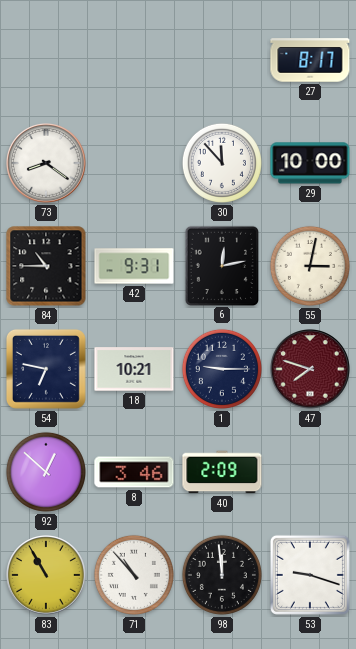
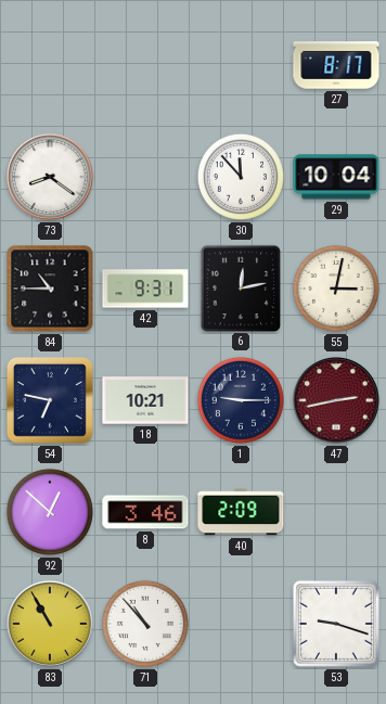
29: 10:00 -> 10:04
47: 7:48 -> 2:43
98: 11:59 -> none
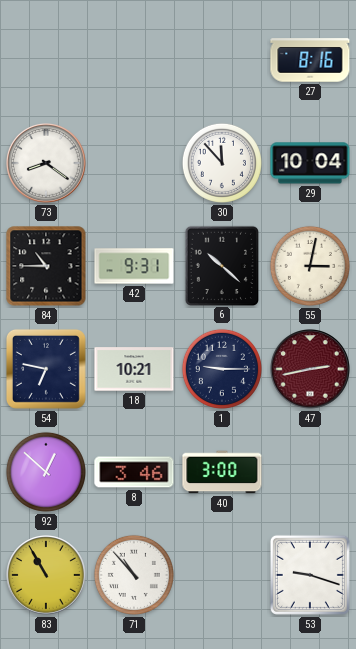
27: 8:17 -> 8:16
6: 12:13 -> 10:22
40: 2:09 -> 3:00
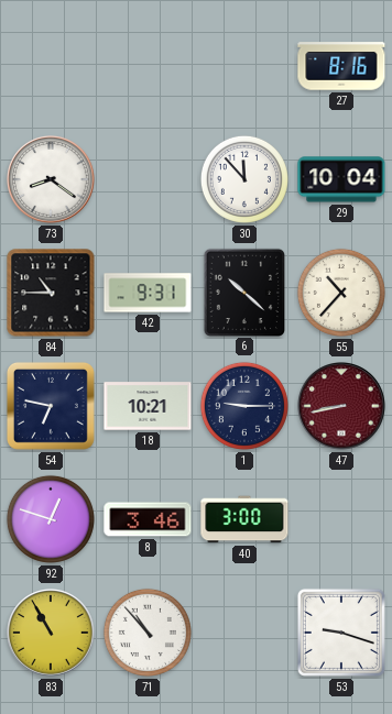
55: 3:02 -> 10:37
47: 2:43 -> 8:43
92: 12:52 -> 12:48
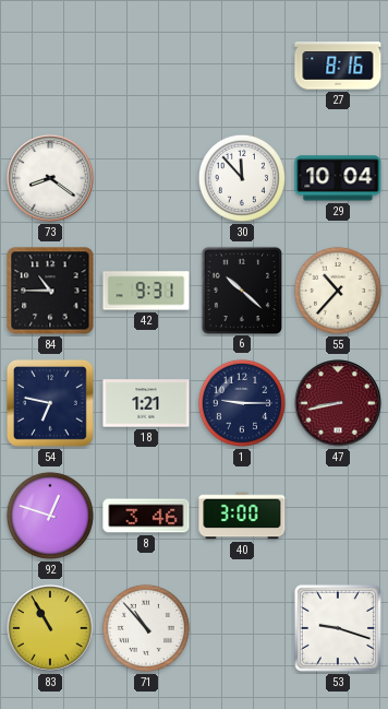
18: 10:21 -> 1:21
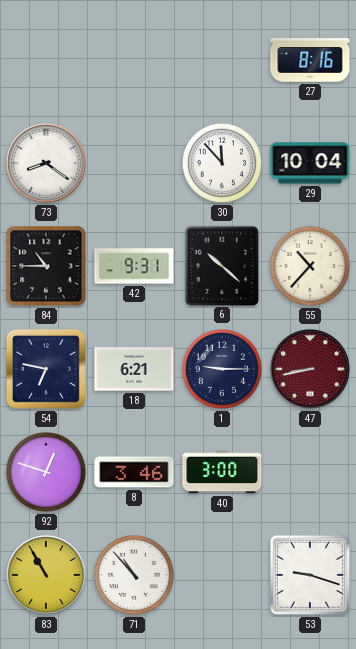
18: 1:21 -> 6:21
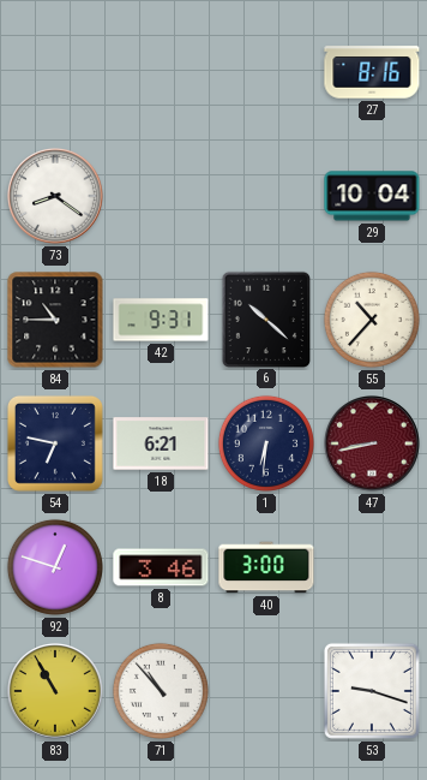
30: 11:53 -> none
1: 9:15 -> 6:31
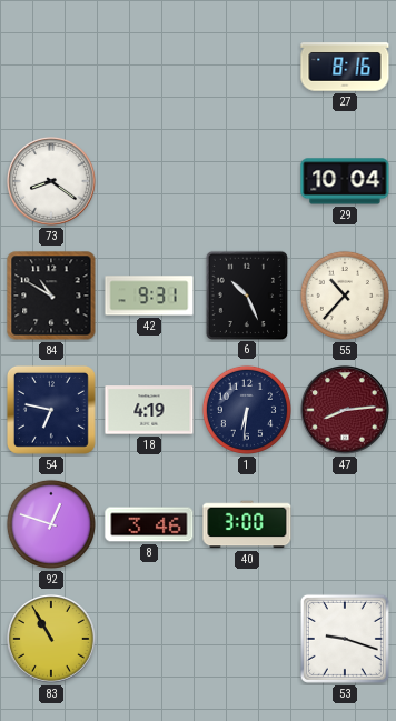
84: 10:45 -> 10:50
6: 10:22 -> 10:26
18: 6:21 -> 4:19
47: 8:43 -> 8:14
71: 10:53 -> none
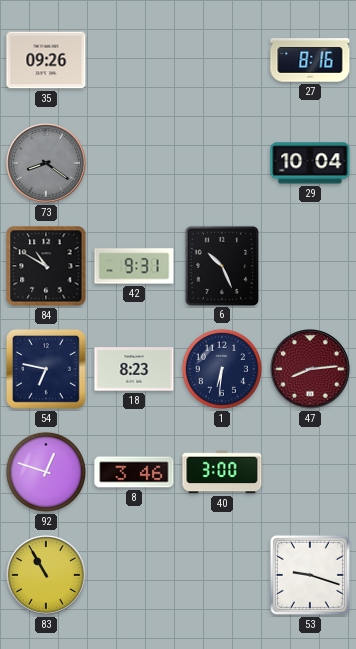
35: none -> 09:26
73 dial: white -> grey
55: 10:37 -> none
18: 4:19 -> 8:23
